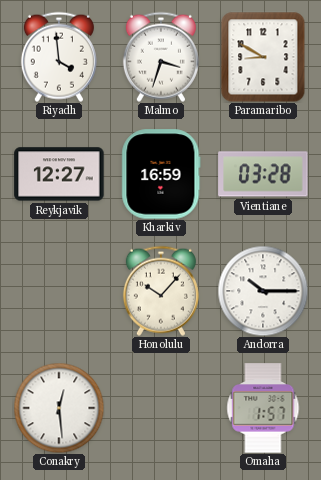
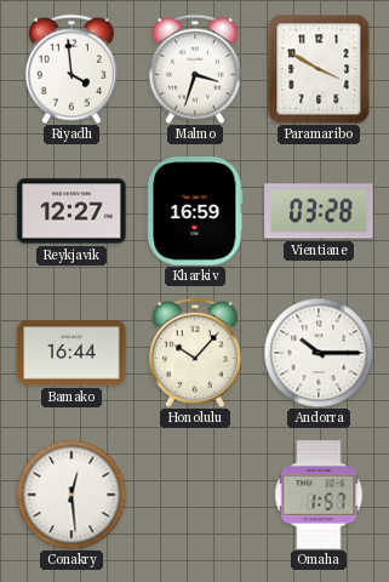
Paramaribo: 8:50 -> 3:50
Bamako: none -> 16:44
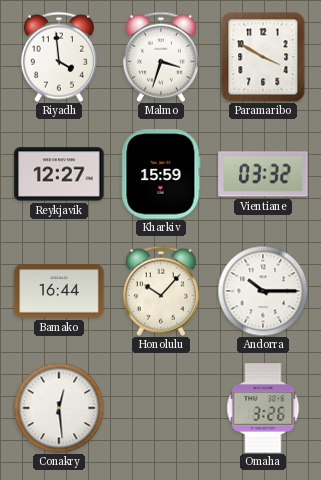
Kharkiv: 16:59 -> 15:59
Vientiane: 03:28 -> 03:32
Omaha: 1:57 -> 3:26
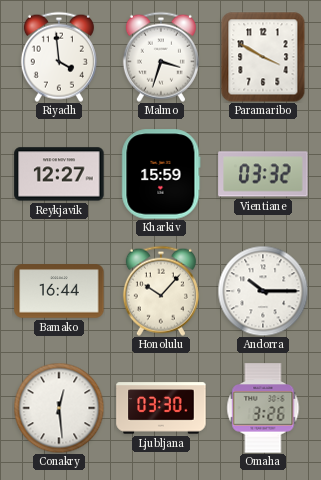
Ljubljana: none -> 03:30
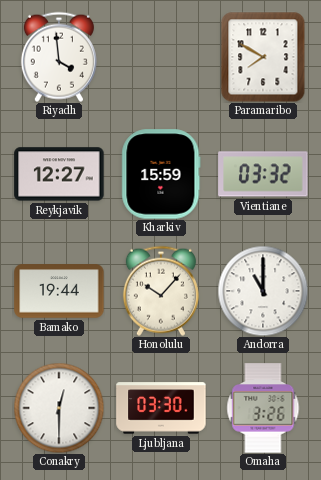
Malmo: 3:33 -> none
Paramaribo: 3:50 -> 7:50
Bamako: 16:44 -> 19:44
Andorra: 10:15 -> 11:00
Conakry: 12:29 -> 12:30
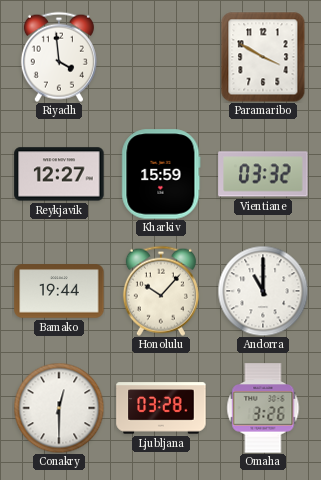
Paramaribo: 7:50 -> 3:50
Ljubljana: 03:30 -> 03:28
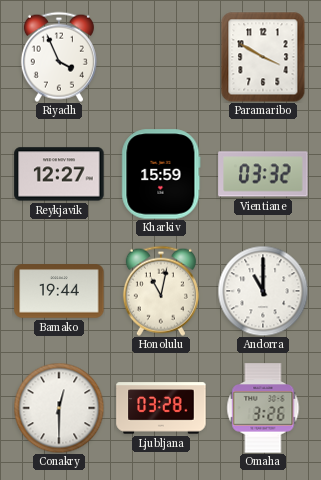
Riyadh: 3:59 -> 3:56
Honolulu: 10:07 -> 11:02
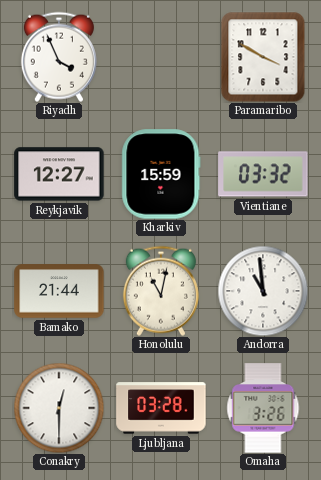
Bamako: 19:44 -> 21:44
Andorra: 11:00 -> 10:59
